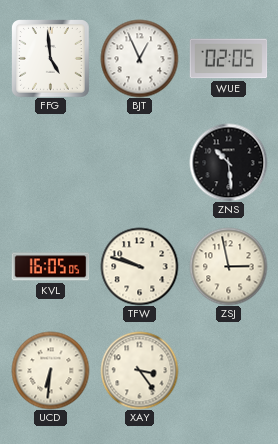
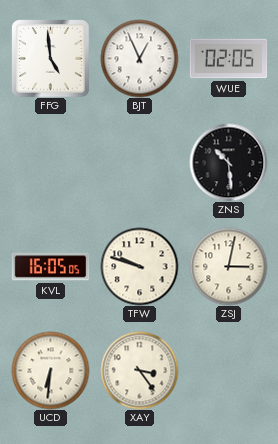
ZSJ: 2:58 -> 3:02
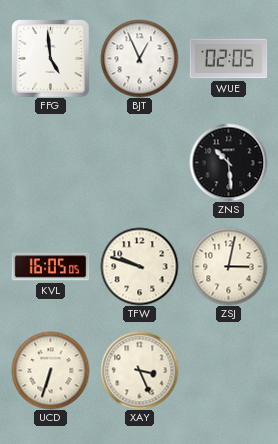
UCD: 6:31 -> 6:33
XAY: 3:24 -> 3:26
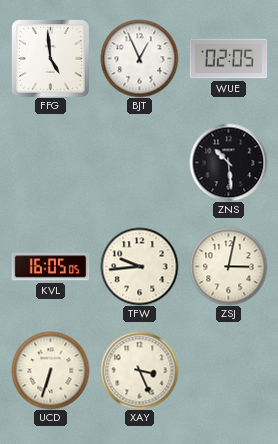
TFW: 9:48 -> 9:44
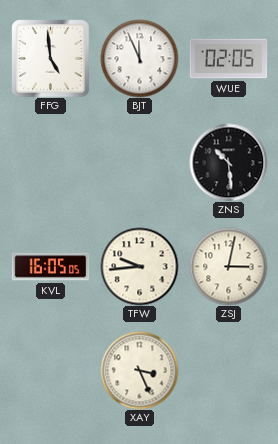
BJT: 12:56 -> 11:56
UCD: 6:33 -> none
